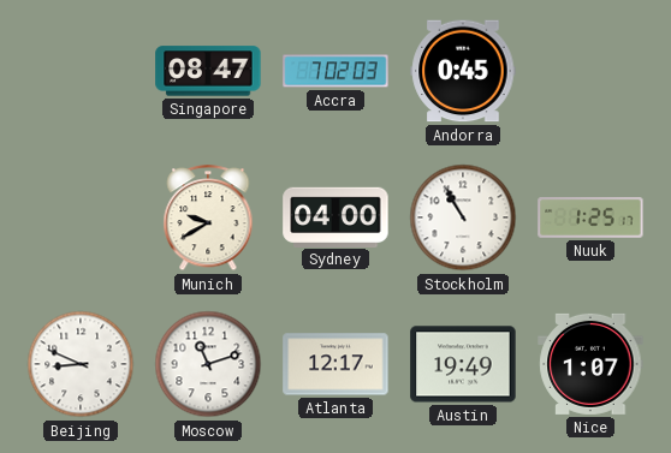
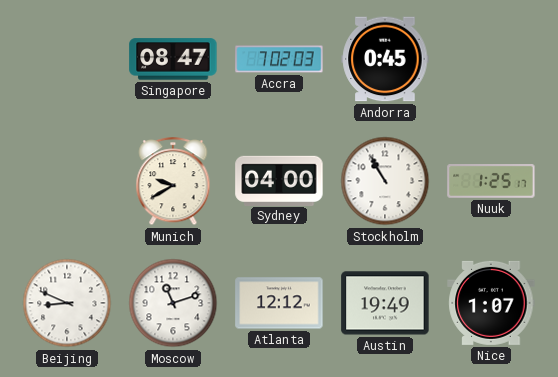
Atlanta: 12:17 -> 12:12
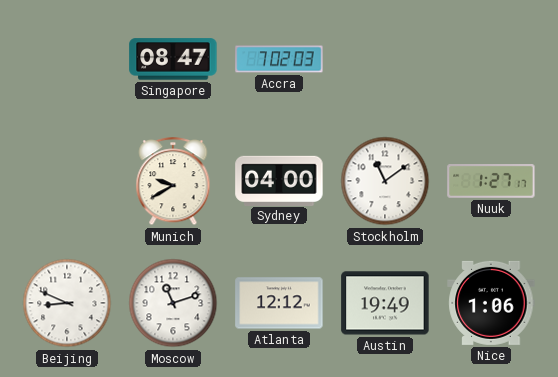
Andorra: 0:45 -> none
Stockholm: 10:55 -> 11:09
Nuuk: 1:25 -> 1:27
Nice: 1:07 -> 1:06
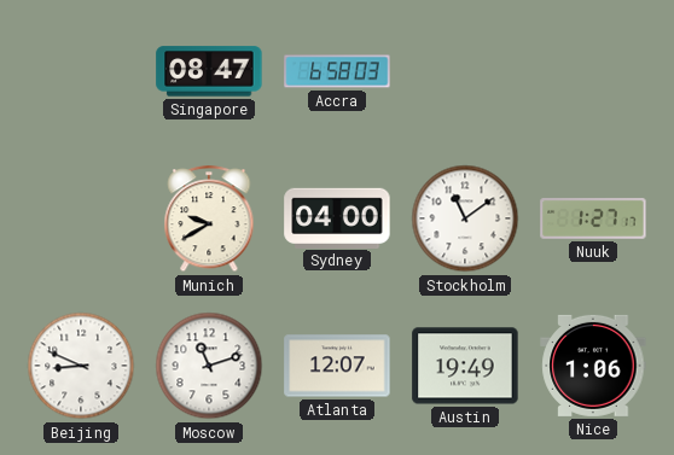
Accra: 7:02 -> 6:58
Atlanta: 12:12 -> 12:07
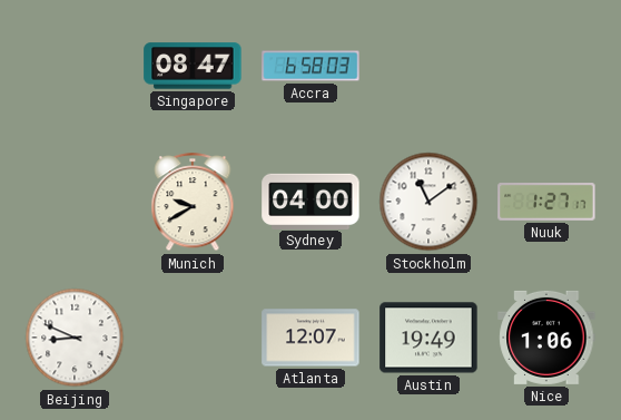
Moscow: 11:12 -> none
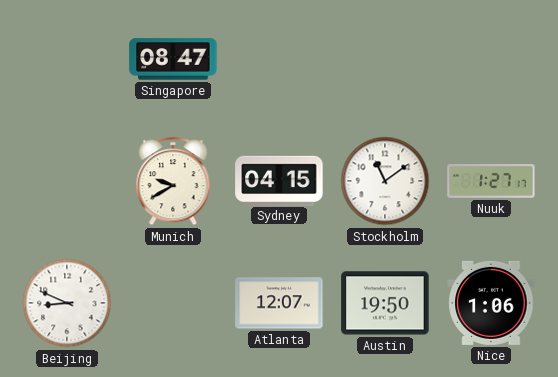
Accra: 6:58 -> none
Sydney: 04:00 -> 04:15
Austin: 19:49 -> 19:50
